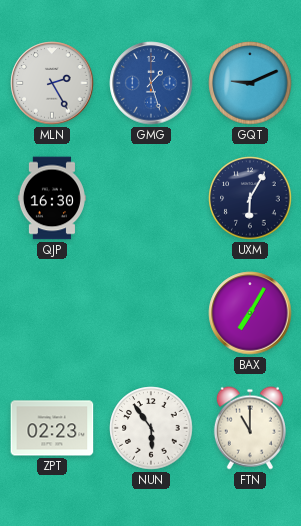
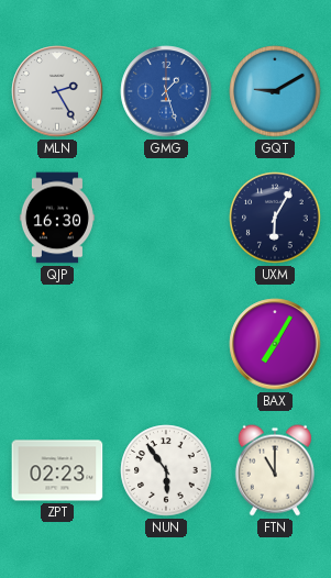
GQT: 9:11 -> 9:10
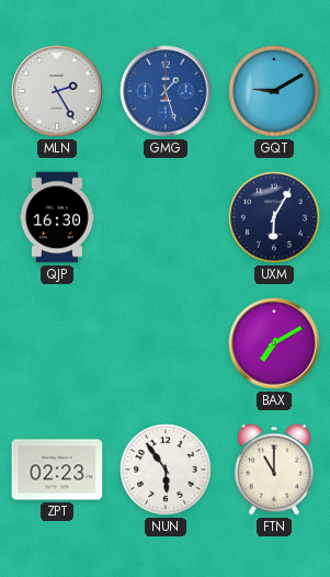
BAX: 7:05 -> 7:10
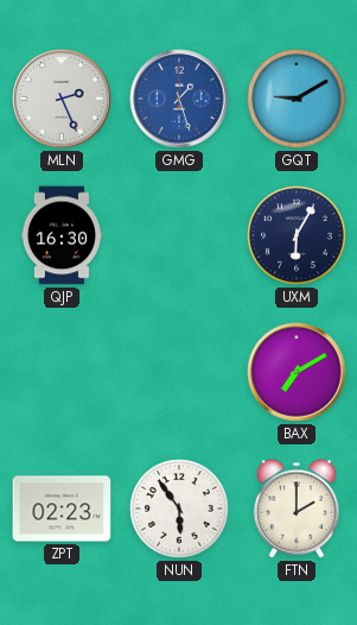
MLN: 2:25 -> 2:26
FTN: 11:00 -> 2:00
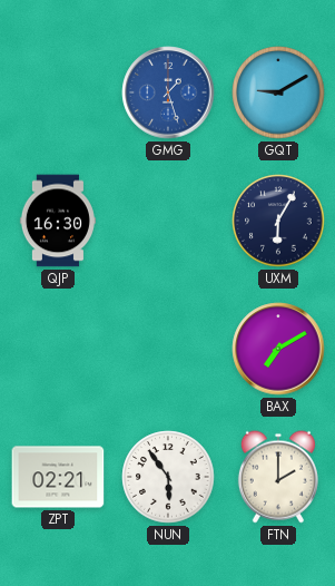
MLN: 2:26 -> none
ZPT: 02:23 -> 02:21
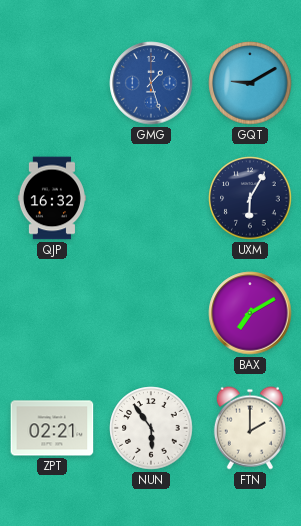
QJP: 16:30 -> 16:32
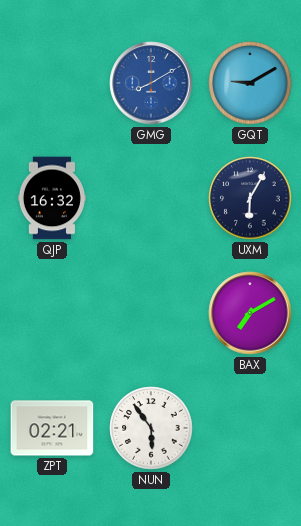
GMG: 1:27 -> 8:10
FTN: 2:00 -> none
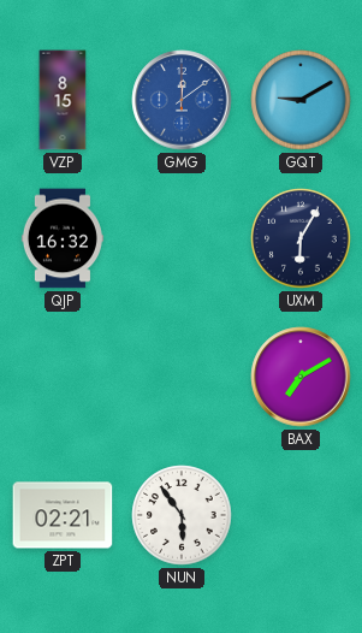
VZP: none -> 8:15
GMG: 8:10 -> 12:09
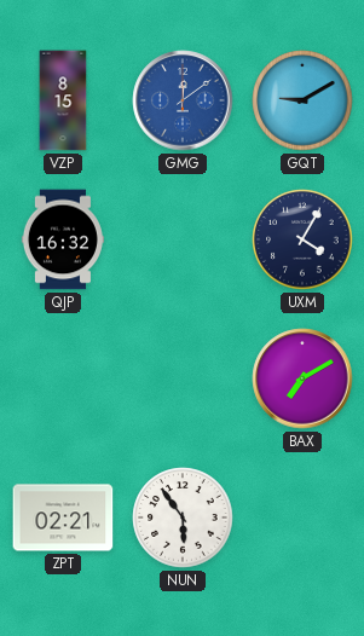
UXM: 6:05 -> 4:05
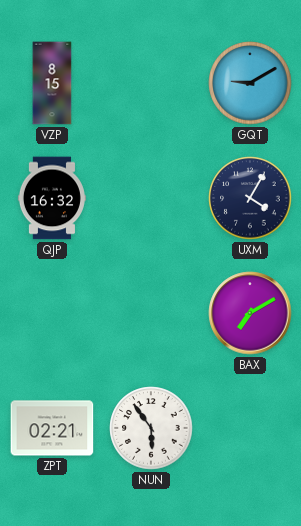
GMG: 12:09 -> none
